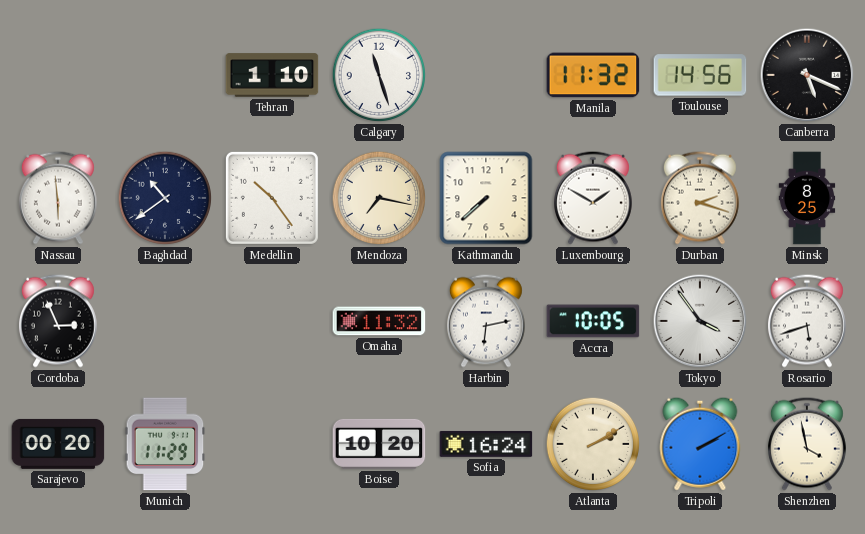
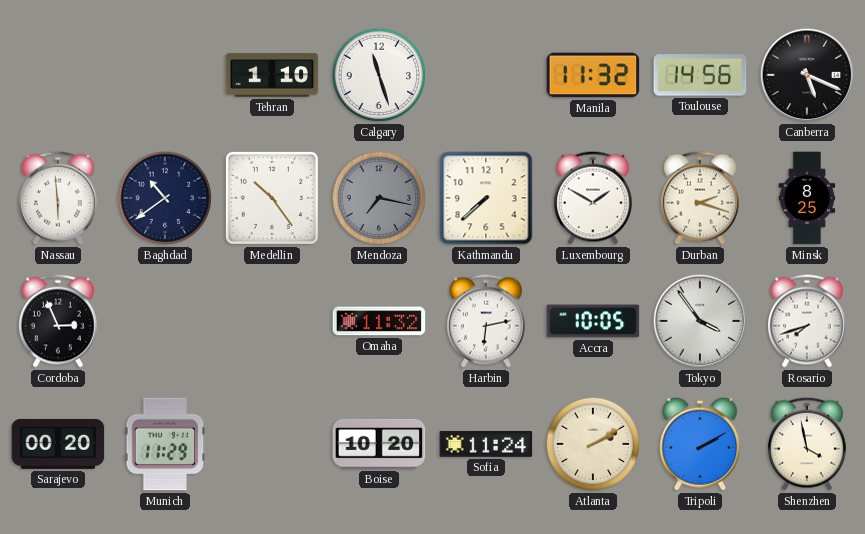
Mendoza dial: cream -> grey
Rosario: 5:42 -> 7:42
Sofia: 16:24 -> 11:24
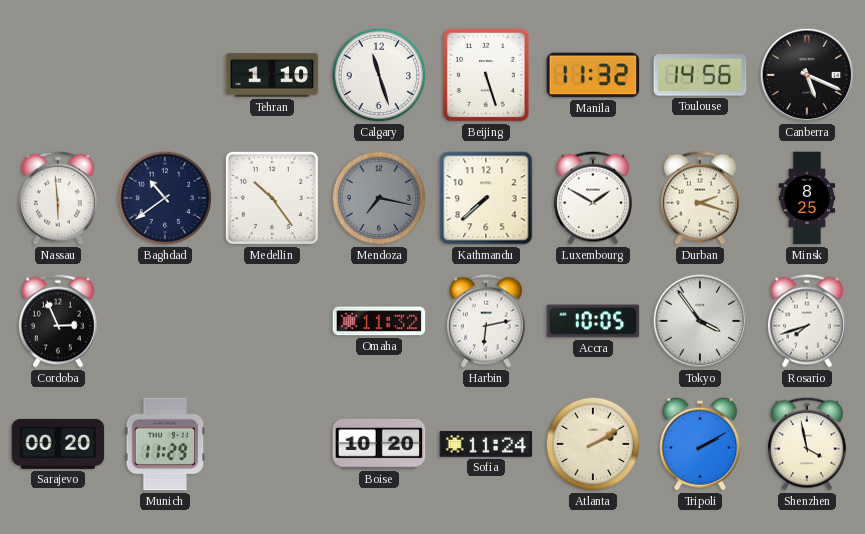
Beijing: none -> 5:27
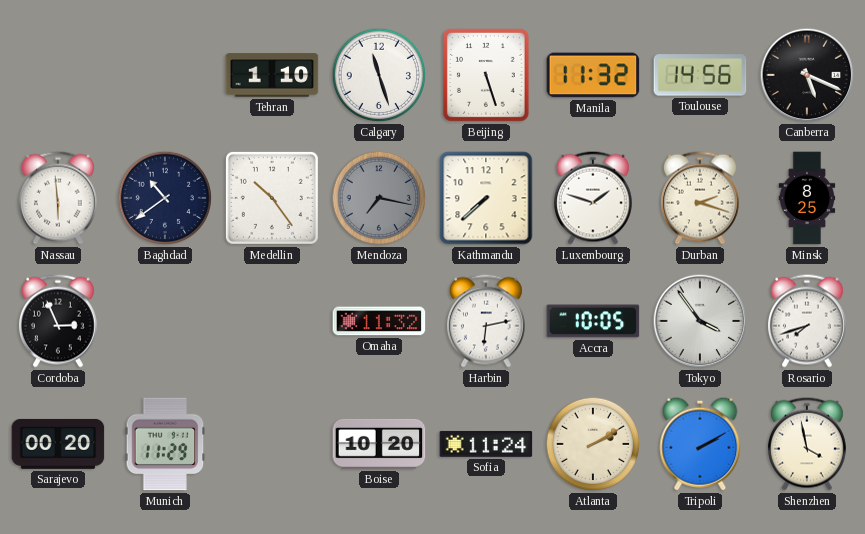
Luxembourg: 1:50 -> 1:48
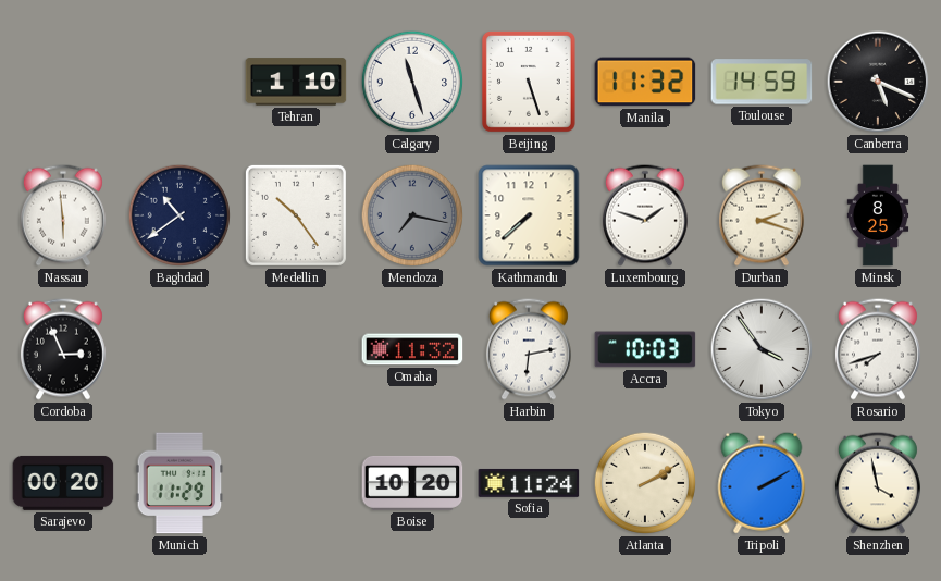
Toulouse: 14:56 -> 14:59
Accra: 10:05 -> 10:03
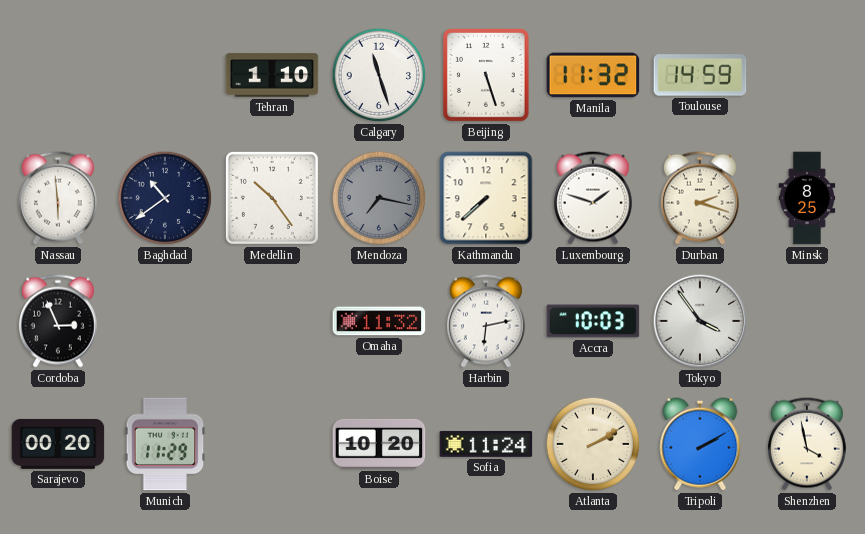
Canberra: 5:19 -> none
Rosario: 7:42 -> none
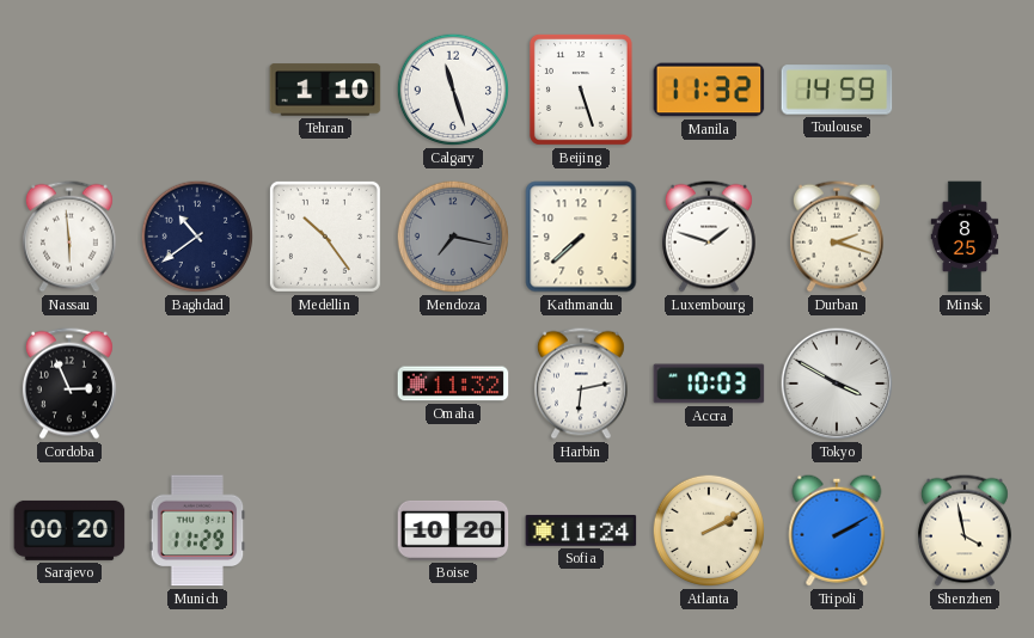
Tokyo: 3:54 -> 3:50
